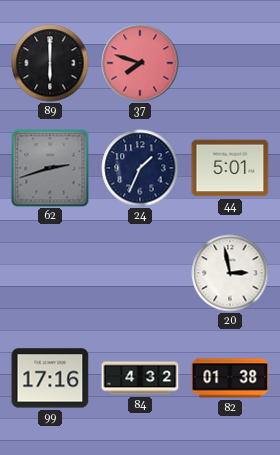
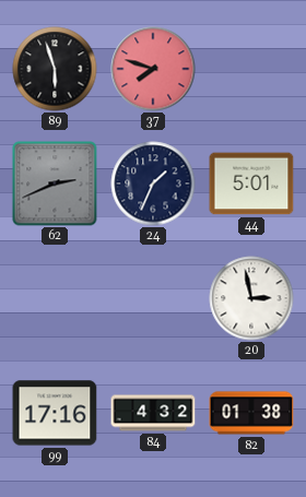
89: 6:00 -> 5:57
62: 2:42 -> 2:41
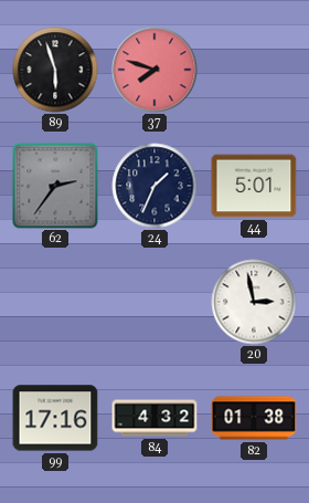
62: 2:41 -> 2:36
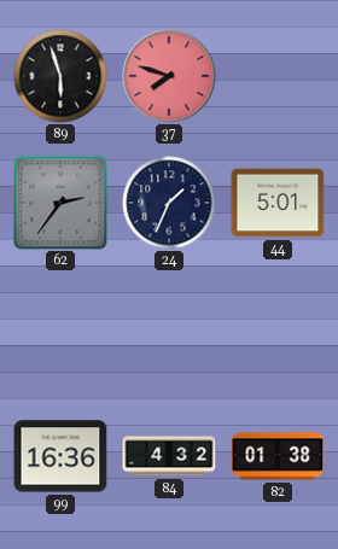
20: 2:58 -> none
99: 17:16 -> 16:36
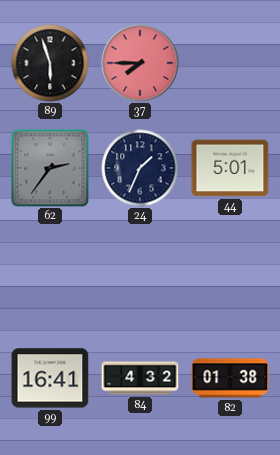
37: 7:48 -> 7:45
99: 16:36 -> 16:41
